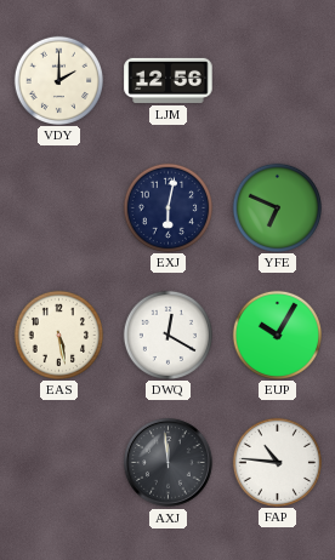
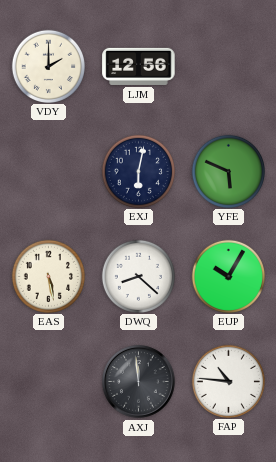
YFE: 6:49 -> 5:49
DWQ: 12:20 -> 8:22
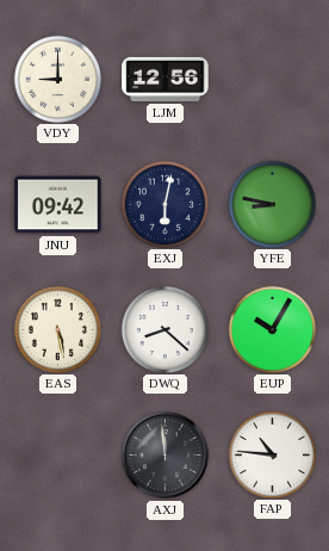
VDY: 2:00 -> 9:00
JNU: none -> 09:42
YFE: 5:49 -> 8:47
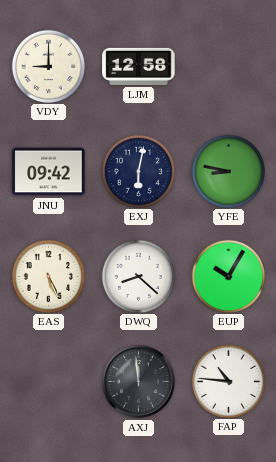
LJM: 12:56 -> 12:58
EAS: 5:28 -> 5:26
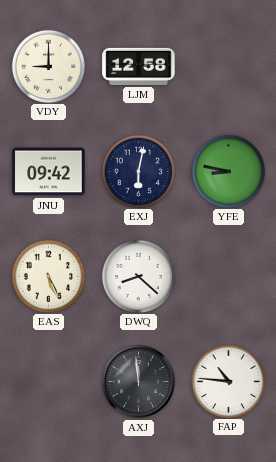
EUP: 10:05 -> none
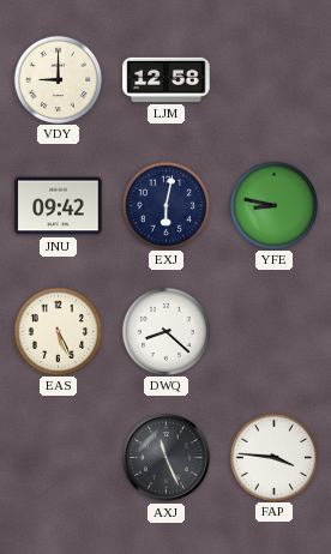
AXJ: 11:59 -> 11:26
FAP: 10:46 -> 3:46
